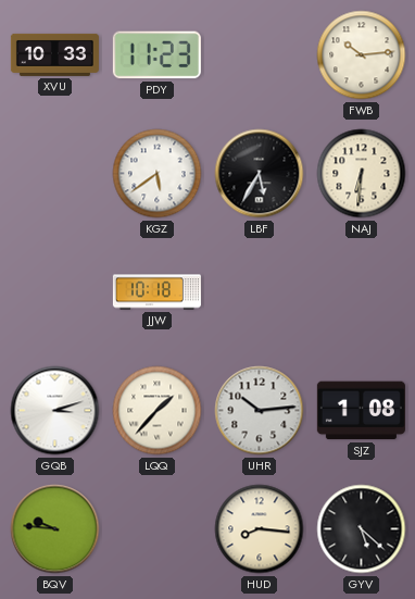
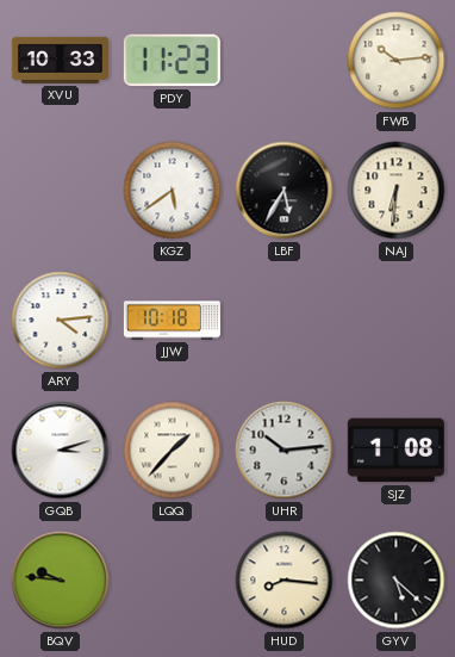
ARY: none -> 4:14
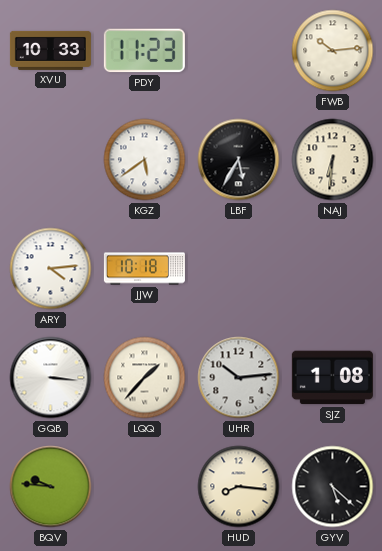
GQB: 3:12 -> 3:16
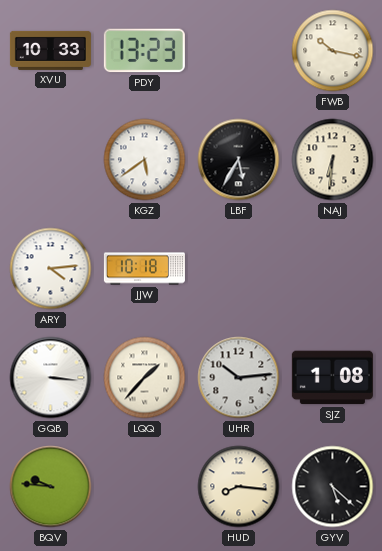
PDY: 11:23 -> 13:23
FWB: 10:14 -> 10:17
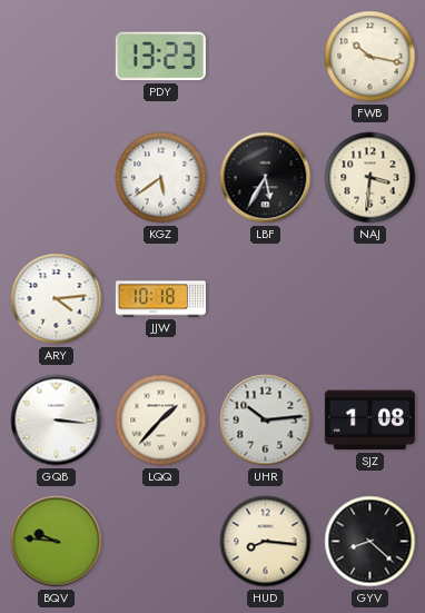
XVU: 10:33 -> none
NAJ: 6:31 -> 3:31
GYV: 5:22 -> 8:22
